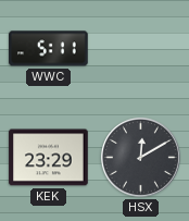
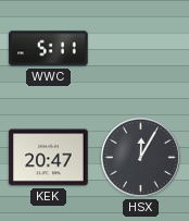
KEK: 23:29 -> 20:47
HSX: 12:10 -> 12:05
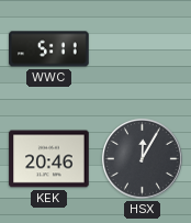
KEK: 20:47 -> 20:46
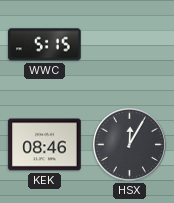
WWC: 5:11 -> 5:15
KEK: 20:46 -> 08:46
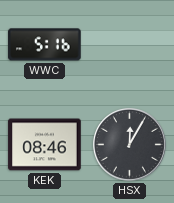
WWC: 5:15 -> 5:16
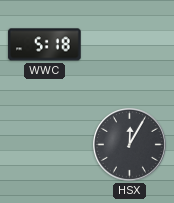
WWC: 5:16 -> 5:18
KEK: 08:46 -> none
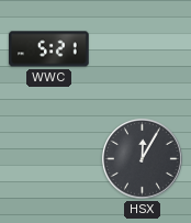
WWC: 5:18 -> 5:21
